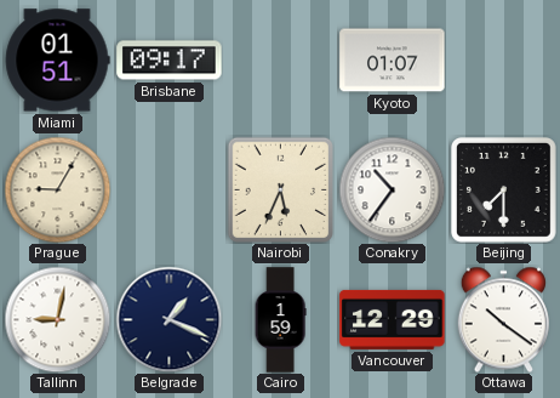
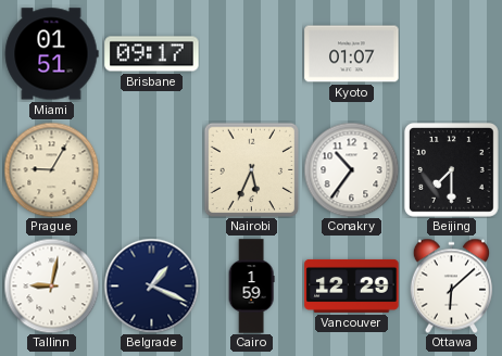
Ottawa: 10:21 -> 6:08
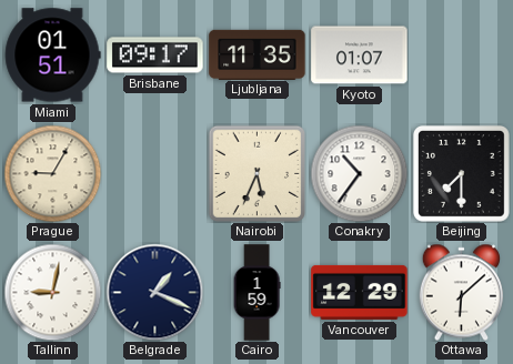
Ljubljana: none -> 11:35
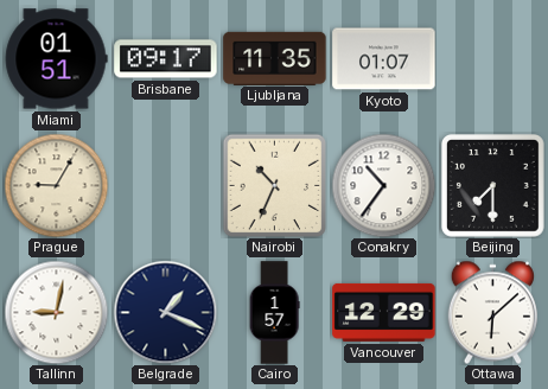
Nairobi: 5:34 -> 10:34
Cairo: 1:59 -> 1:57
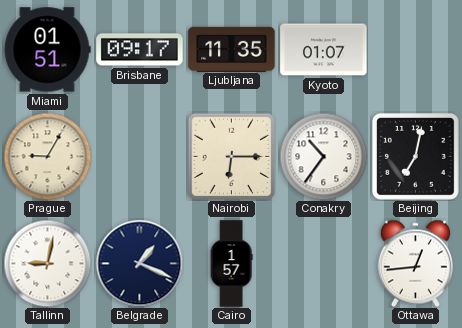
Nairobi: 10:34 -> 6:15
Beijing: 7:30 -> 7:02
Vancouver: 12:29 -> none
Ottawa: 6:08 -> 12:44
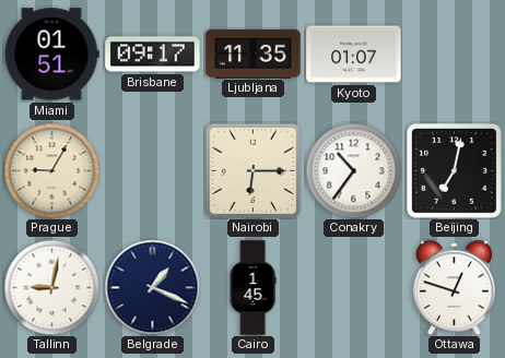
Cairo: 1:57 -> 1:45
Ottawa: 12:44 -> 12:48
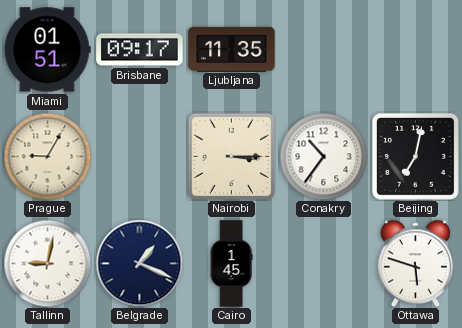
Kyoto: 01:07 -> none
Nairobi: 6:15 -> 3:15
Ottawa: 12:48 -> 5:48
